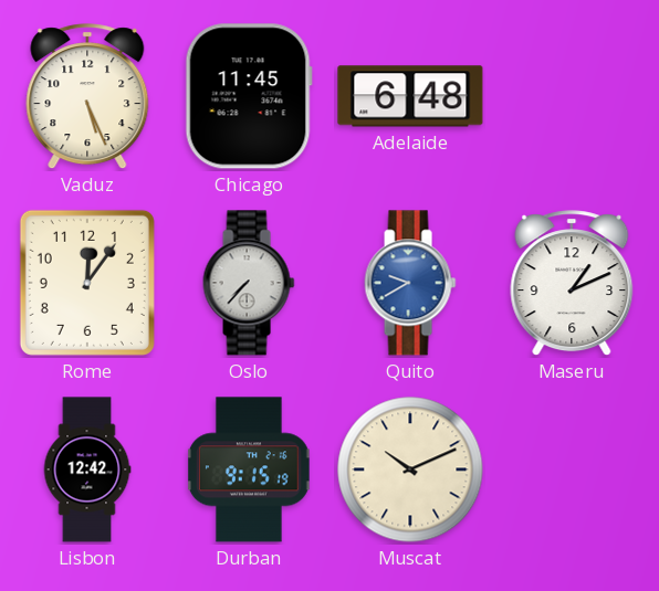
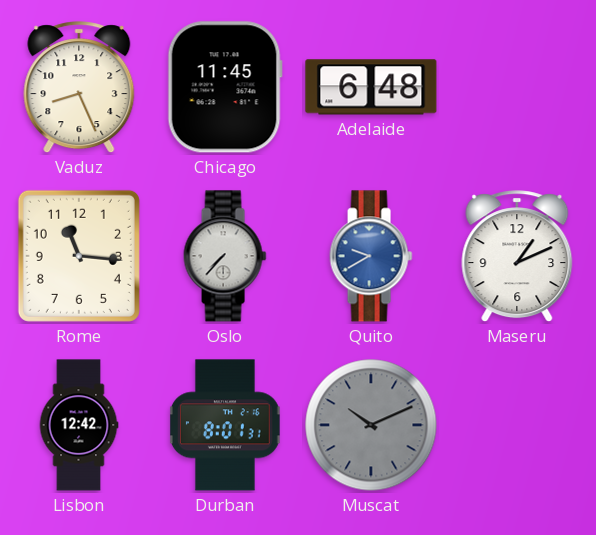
Vaduz: 5:26 -> 8:26
Rome: 12:06 -> 11:16
Durban: 9:15 -> 8:01
Muscat dial: cream -> grey
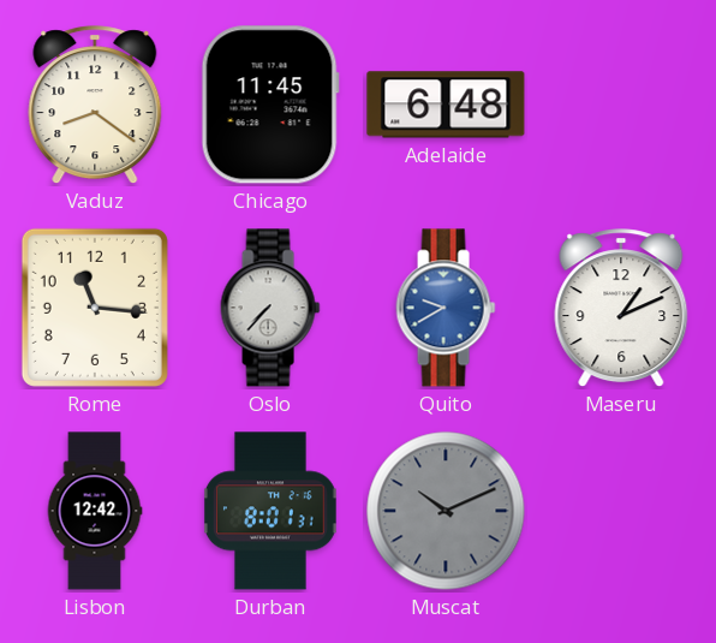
Vaduz: 8:26 -> 8:21
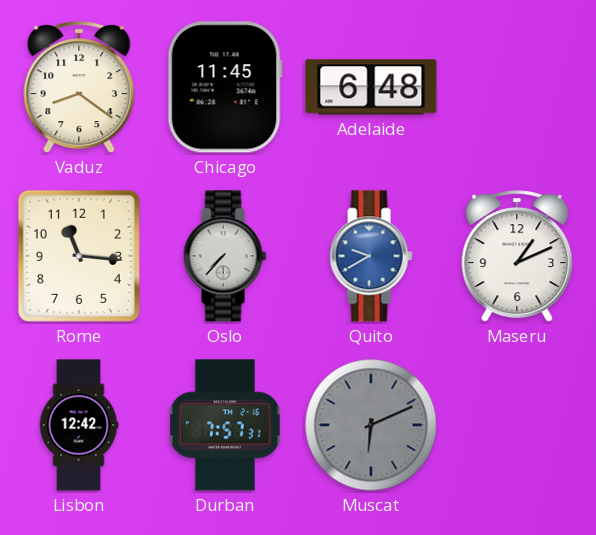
Durban: 8:01 -> 7:57
Muscat: 10:11 -> 6:11
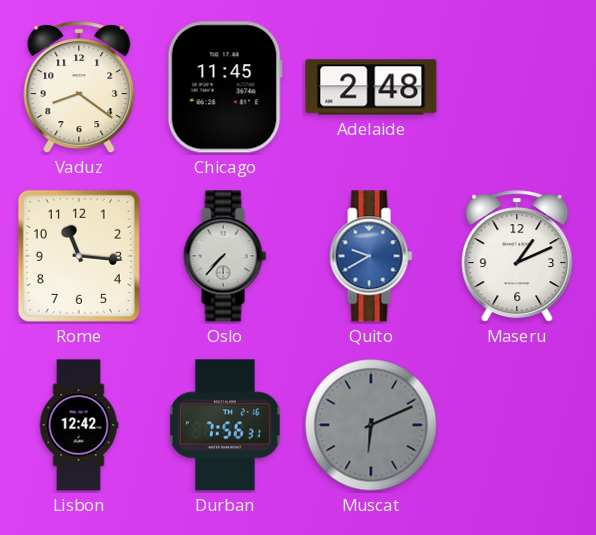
Adelaide: 6:48 -> 2:48
Durban: 7:57 -> 7:56
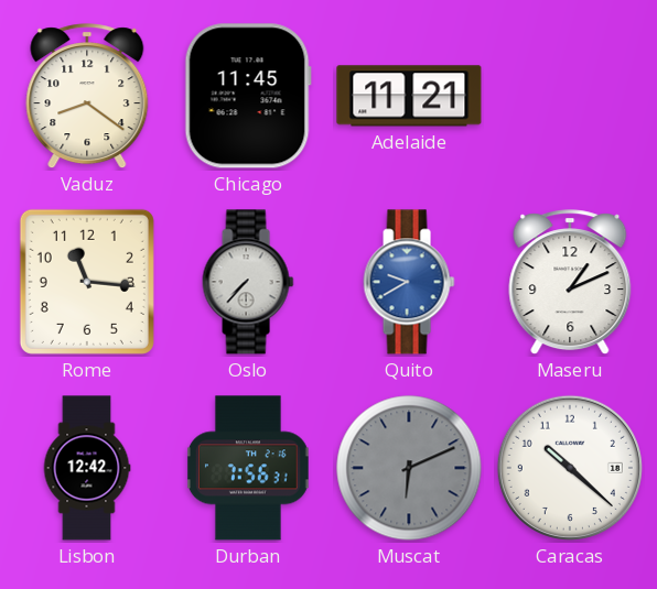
Adelaide: 2:48 -> 11:21
Caracas: none -> 10:22
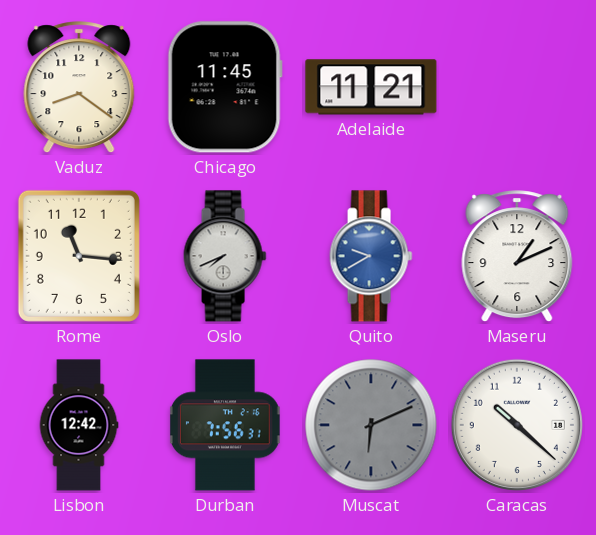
Oslo: 7:37 -> 7:41
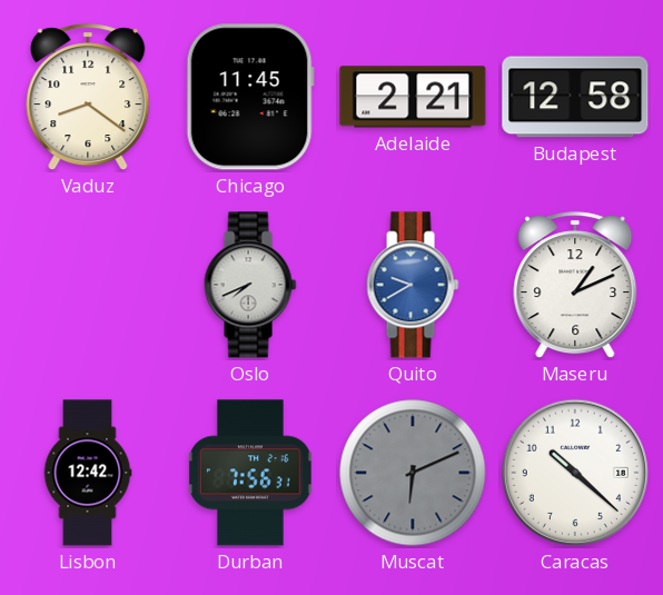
Adelaide: 11:21 -> 2:21
Budapest: none -> 12:58
Rome: 11:16 -> none
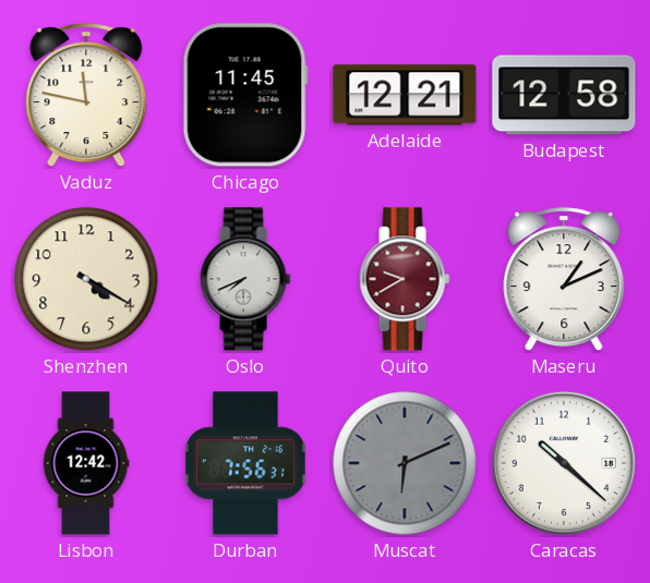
Vaduz: 8:21 -> 11:47
Adelaide: 2:21 -> 12:21
Shenzhen: none -> 4:20
Quito dial: blue -> burgundy
